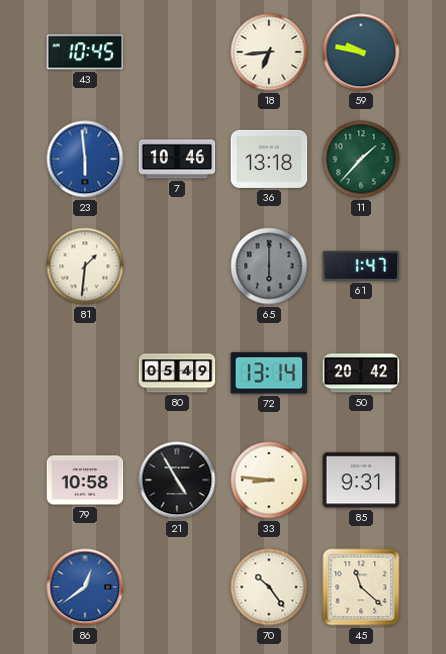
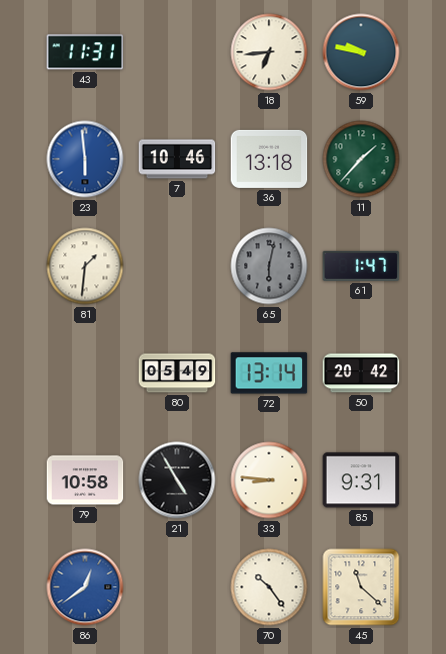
43: 10:45 -> 11:31
65: 6:00 -> 6:02
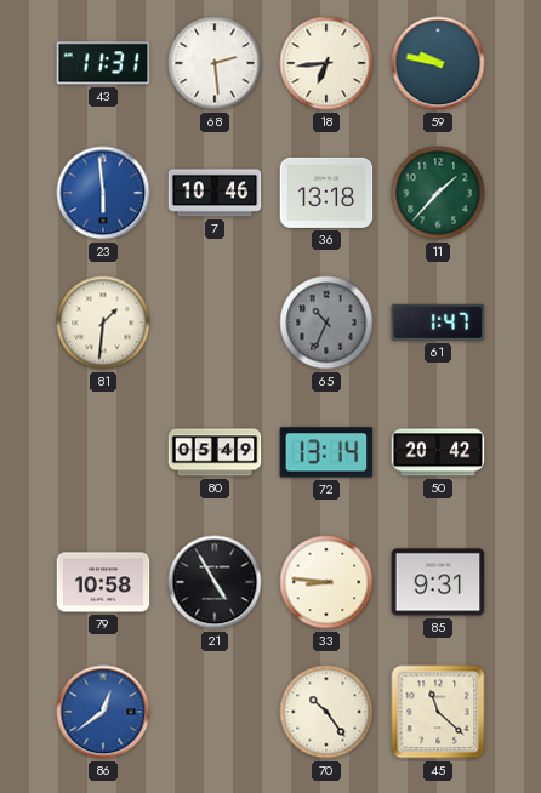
68: none -> 2:29
65: 6:02 -> 10:34
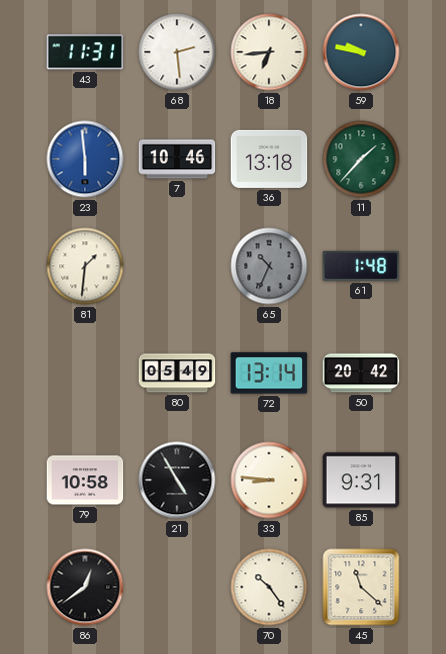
61: 1:47 -> 1:48
86 dial: blue -> black
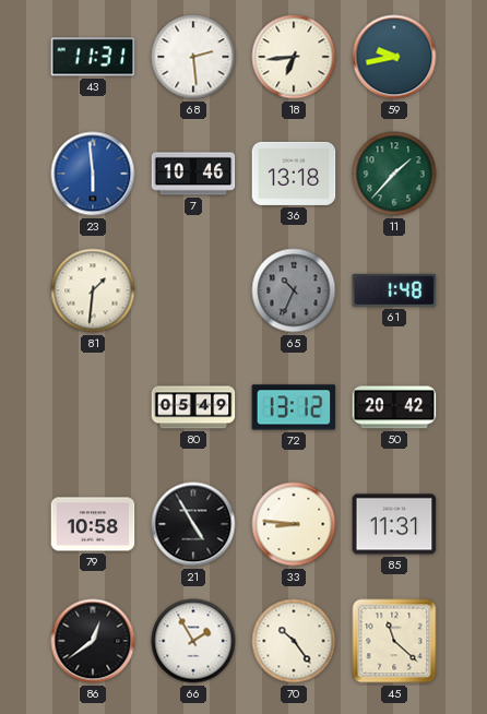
59: 9:47 -> 9:43
72: 13:14 -> 13:12
85: 9:31 -> 11:31
66: none -> 1:55
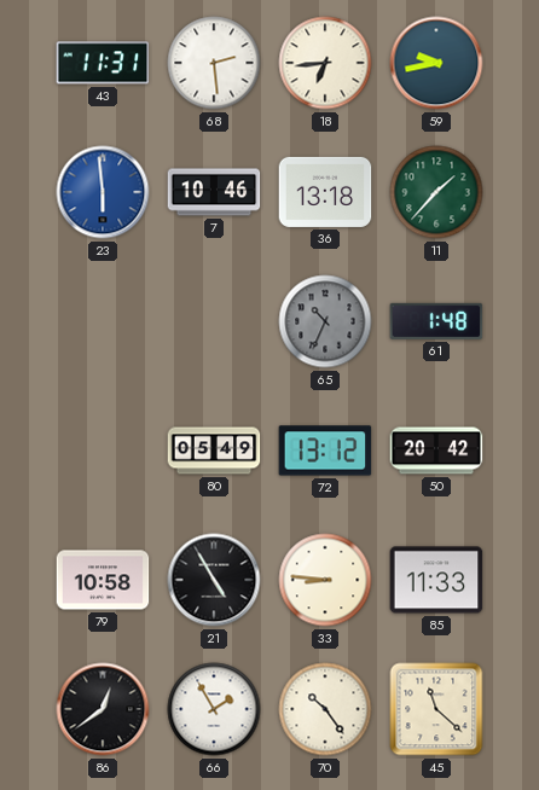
81: 1:31 -> none
85: 11:31 -> 11:33
